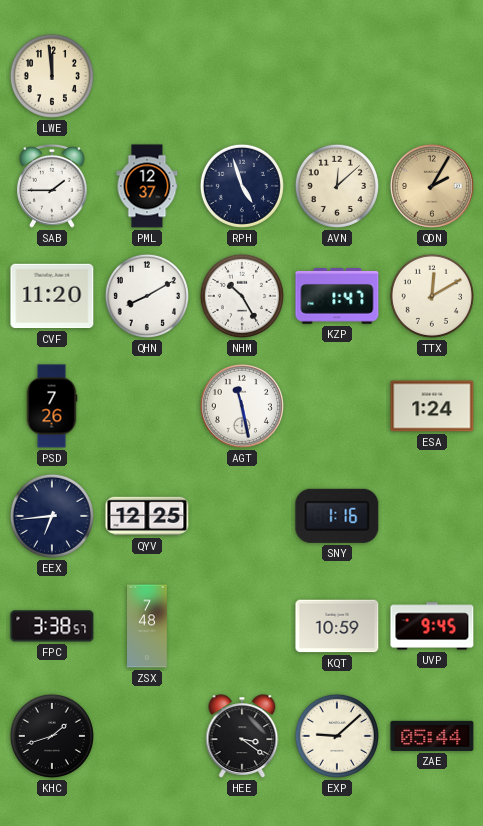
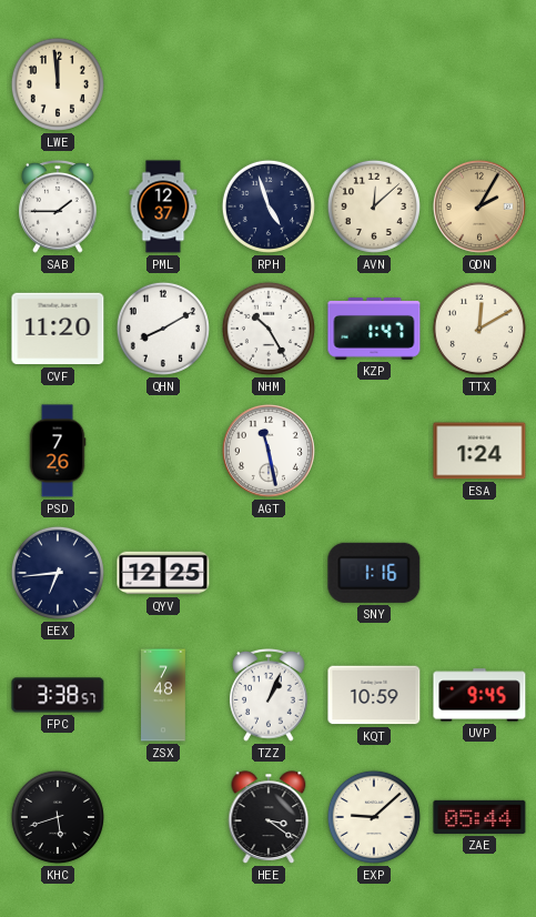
TZZ: none -> 1:04
KHC: 1:42 -> 5:42
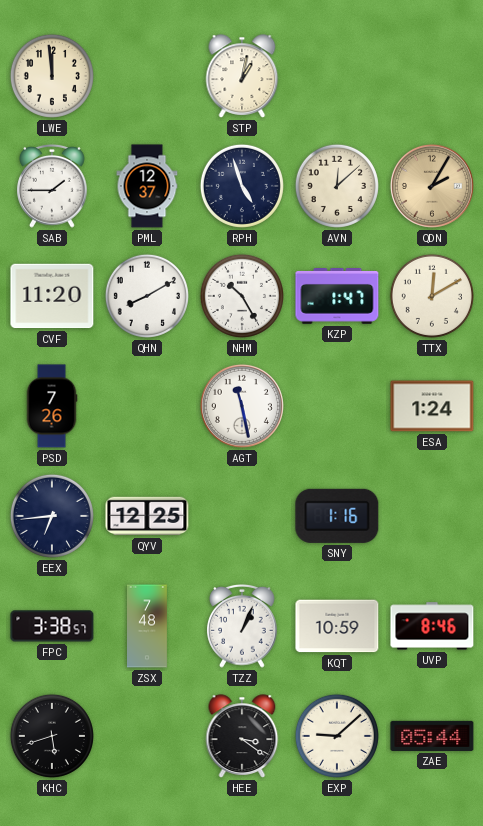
STP: none -> 1:02
UVP: 9:45 -> 8:46
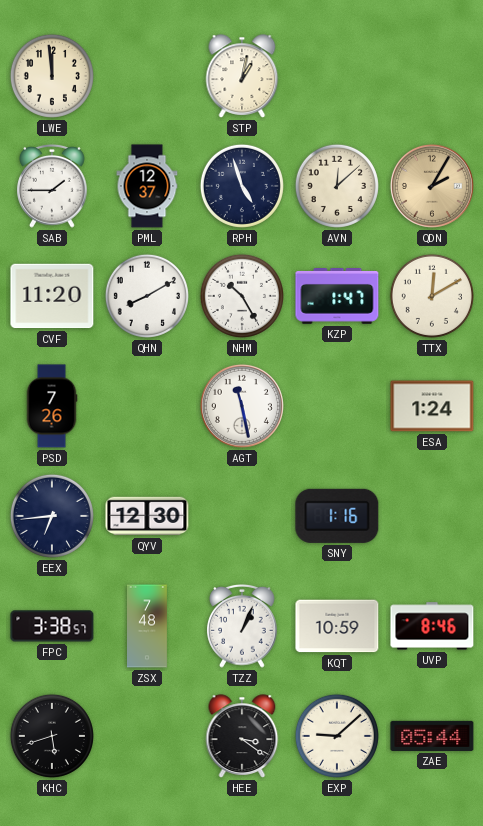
QYV: 12:25 -> 12:30
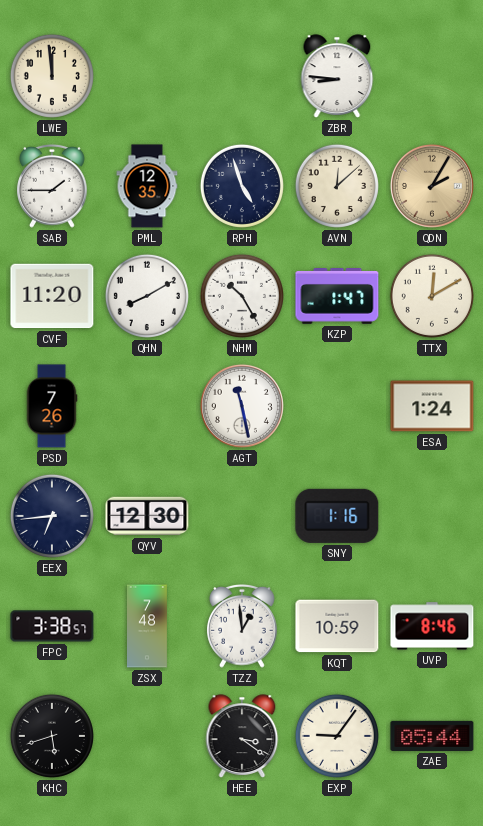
STP: 1:02 -> none
ZBR: none -> 8:46
PML: 12:37 -> 12:35
TZZ: 1:04 -> 12:59
EXP: 9:08 -> 9:06
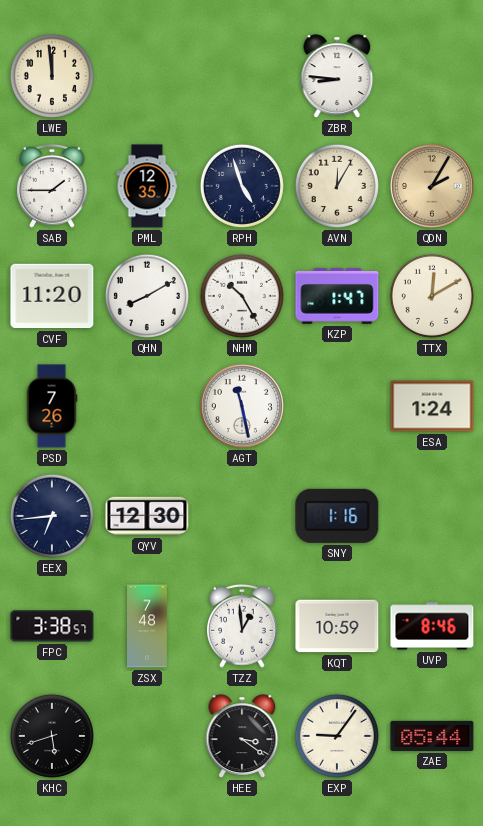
AVN: 12:08 -> 12:05
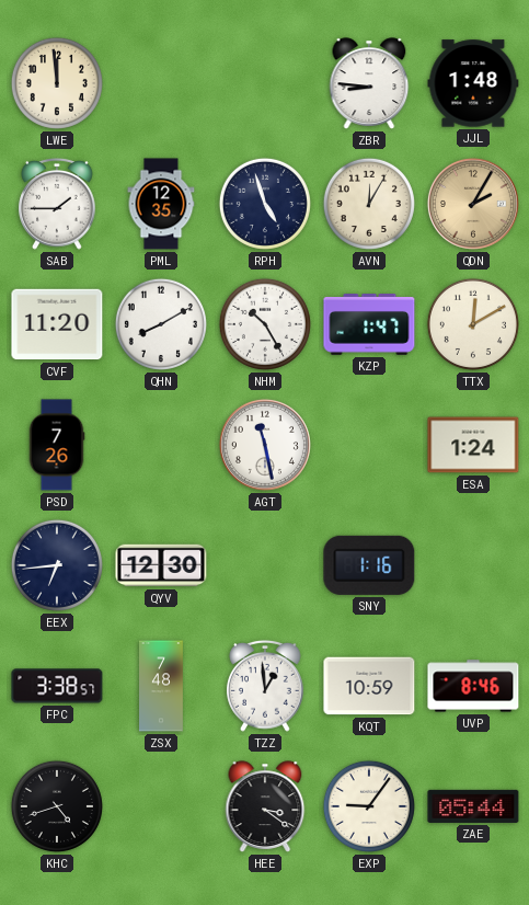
JJL: none -> 1:48
KHC: 5:42 -> 4:42
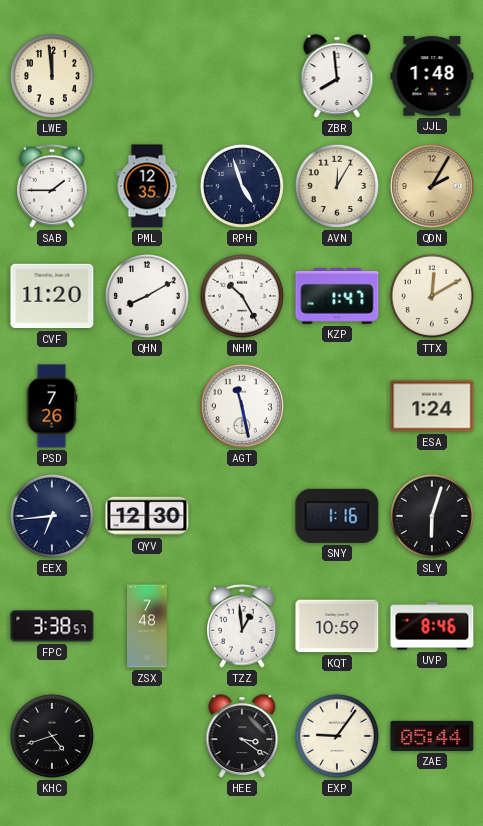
ZBR: 8:46 -> 7:59
SLY: none -> 6:03
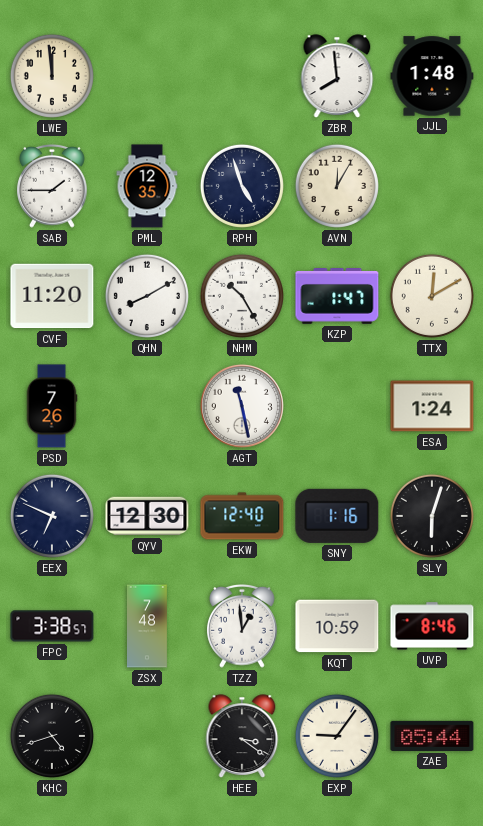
QDN: 2:05 -> none
EEX: 6:44 -> 6:49
EKW: none -> 12:40
